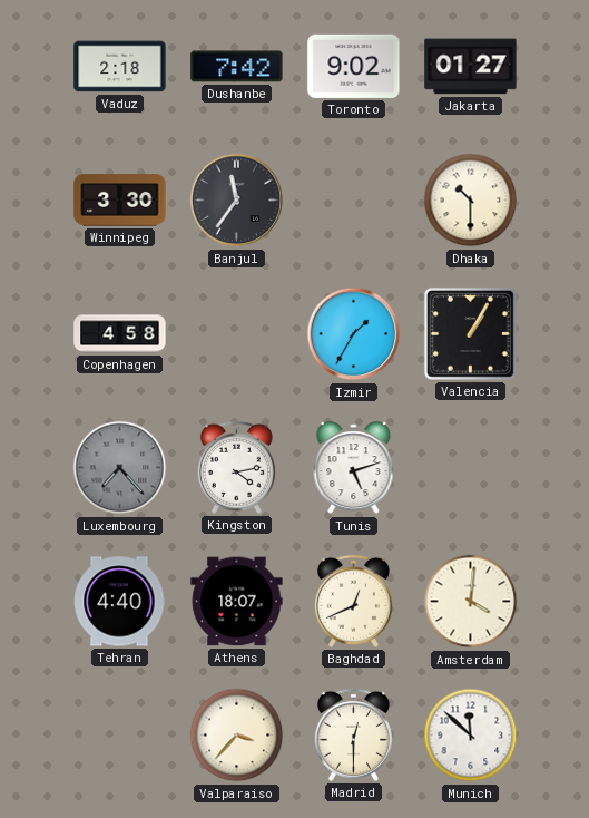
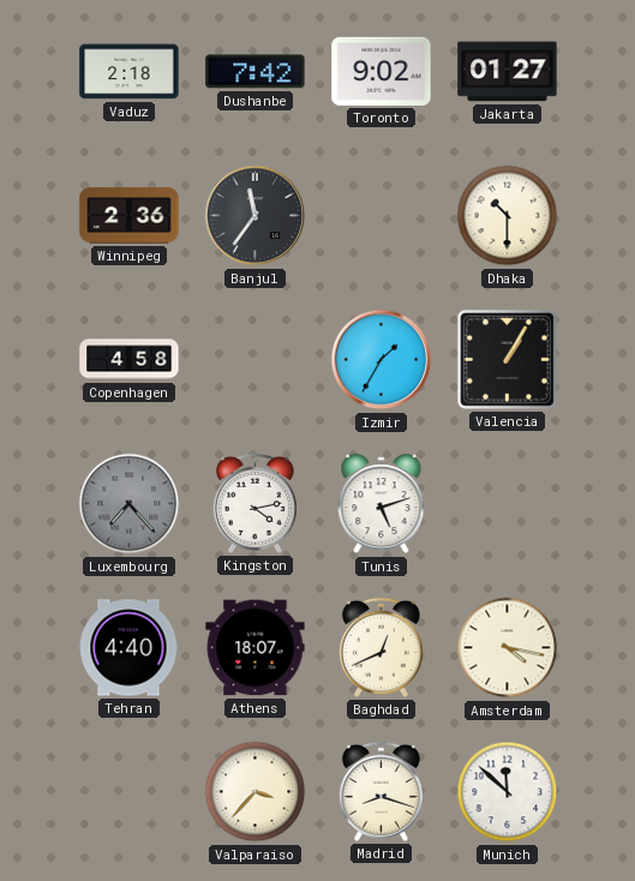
Winnipeg: 3:30 -> 2:36
Amsterdam: 4:01 -> 4:17
Madrid: 12:30 -> 8:18
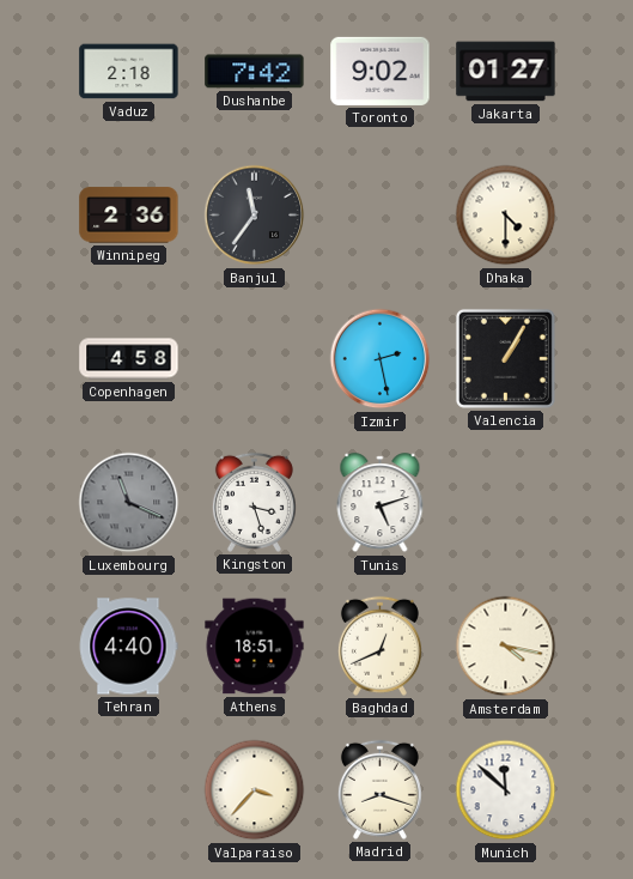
Dhaka: 10:30 -> 4:30
Izmir: 1:35 -> 2:28
Luxembourg: 7:23 -> 11:19
Kingston: 4:13 -> 3:27
Athens: 18:07 -> 18:51
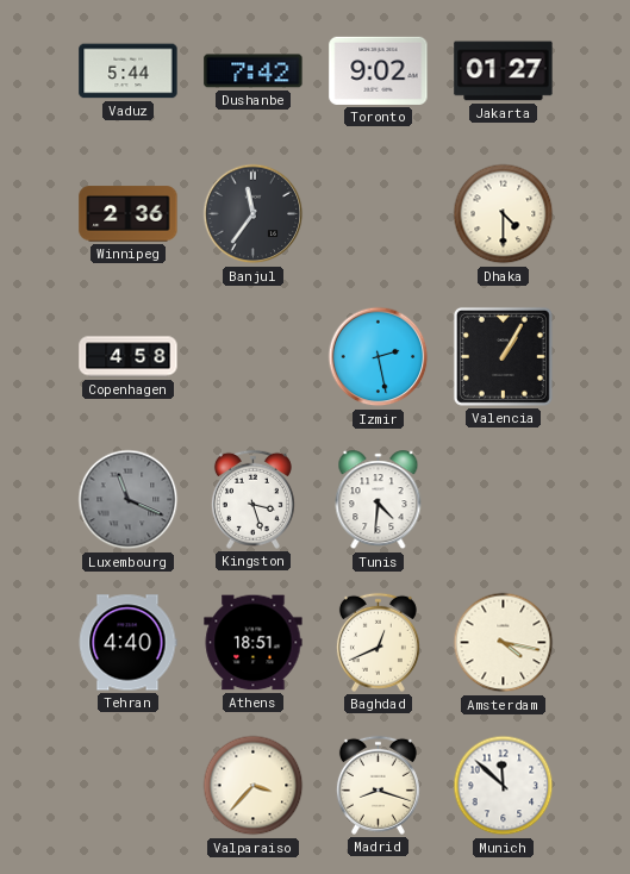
Vaduz: 2:18 -> 5:44
Tunis: 5:12 -> 4:31
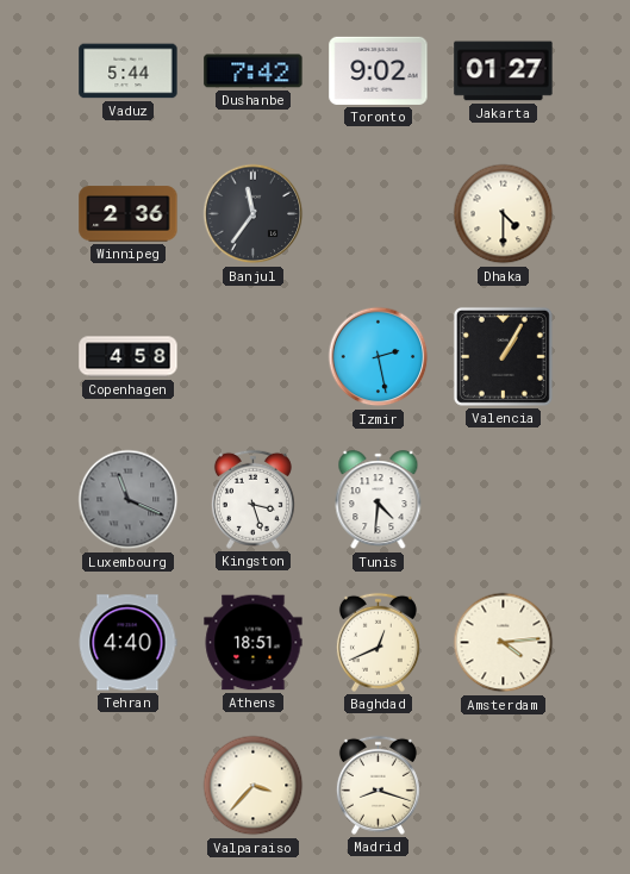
Amsterdam: 4:17 -> 4:14
Munich: 11:52 -> none
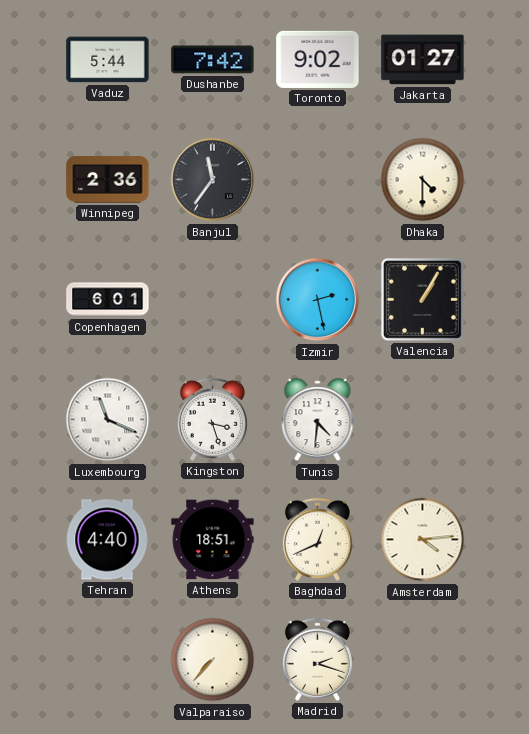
Copenhagen: 4:58 -> 6:01
Luxembourg dial: grey -> white
Valparaiso: 3:37 -> 7:37
Madrid: 8:18 -> 2:18
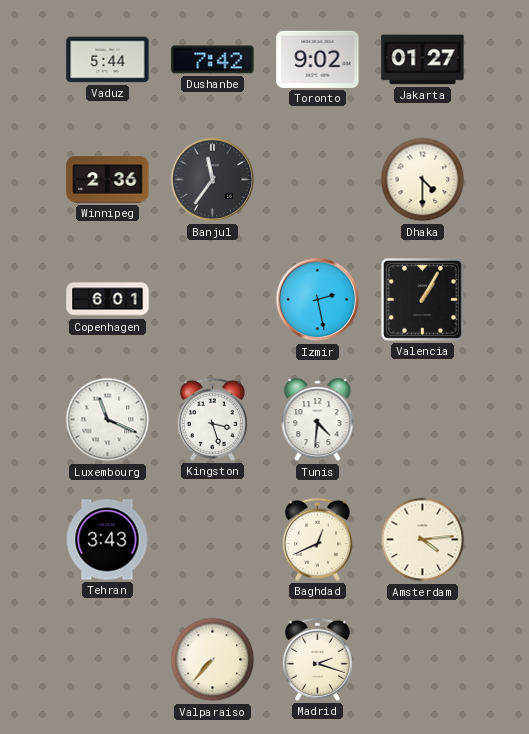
Tehran: 4:40 -> 3:43
Athens: 18:51 -> none
